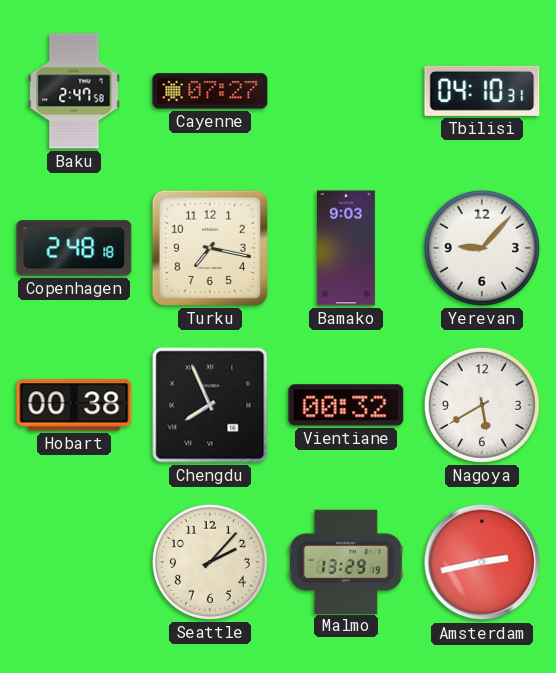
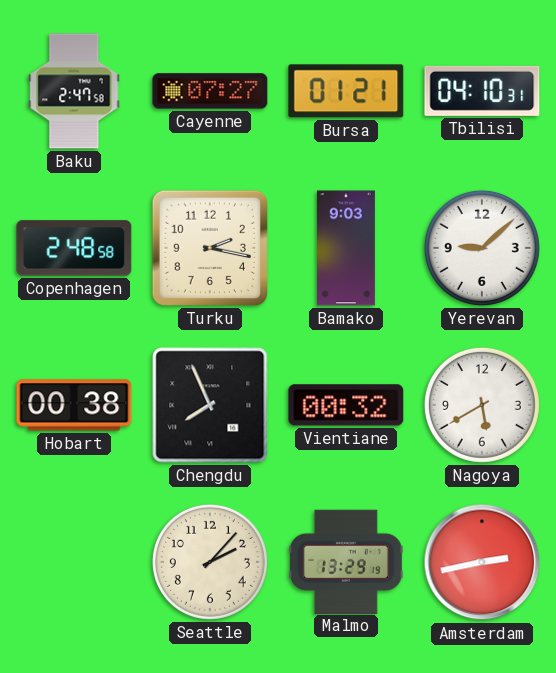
Bursa: none -> 01:21
Copenhagen: 2:48:18 -> 2:48:58
Turku: 7:17 -> 2:17
Yerevan: 9:07 -> 9:08
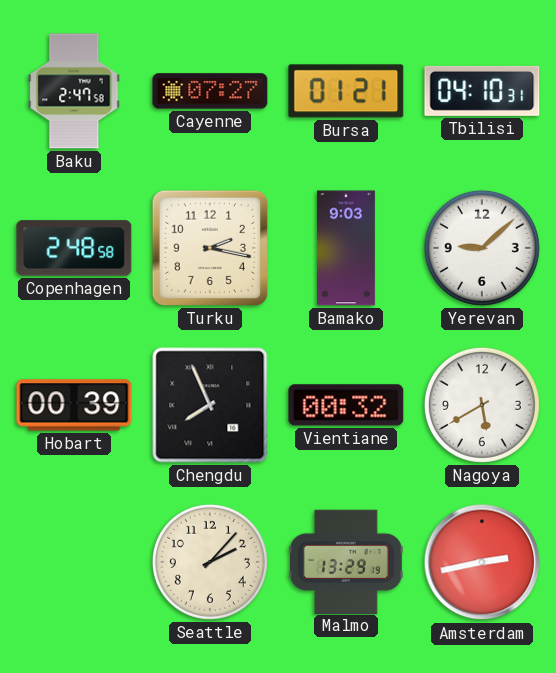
Hobart: 00:38 -> 00:39
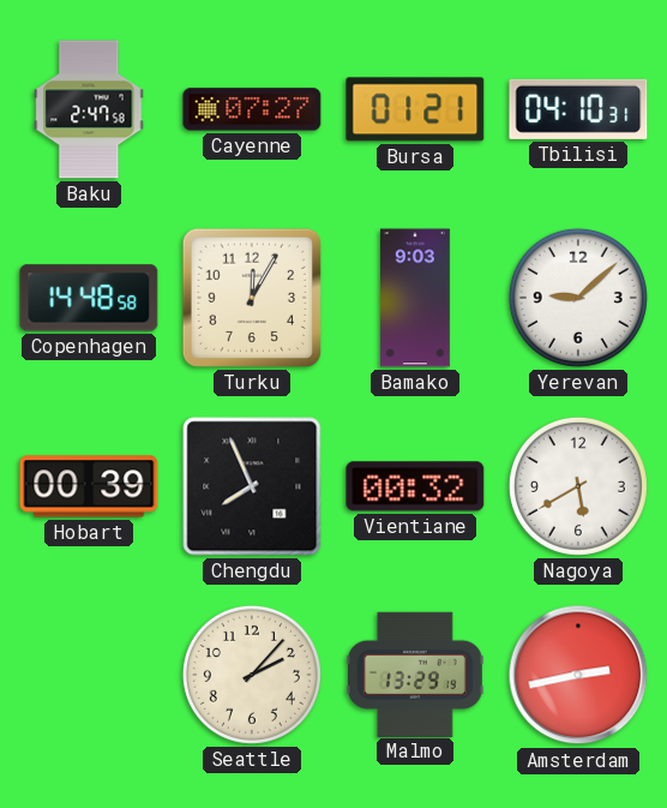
Copenhagen: 2:48 -> 14:48
Turku: 2:17 -> 12:05
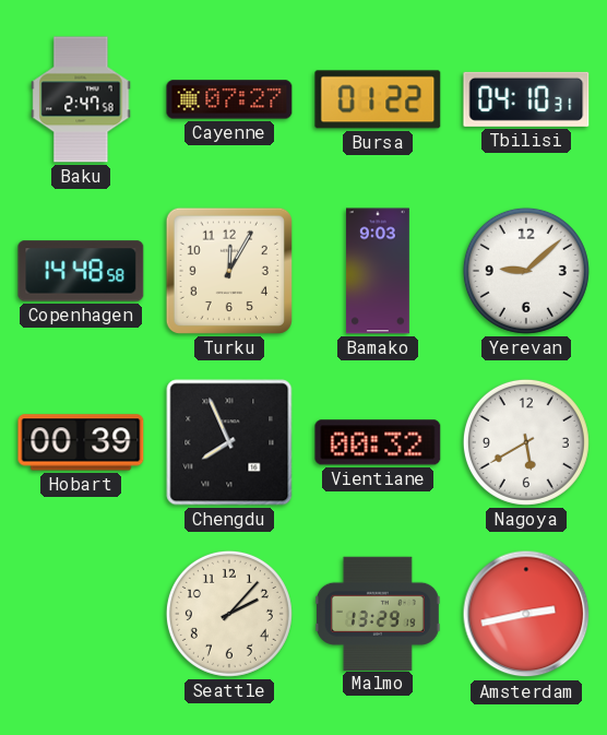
Bursa: 01:21 -> 01:22
